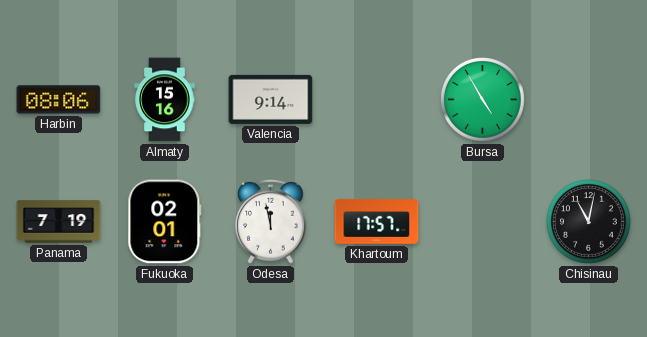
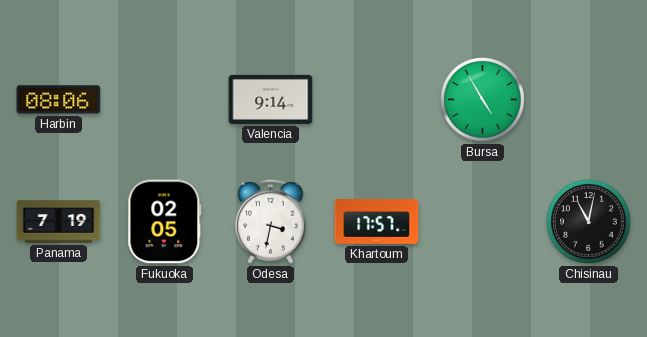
Almaty: 15:16 -> none
Fukuoka: 02:01 -> 02:05
Odesa: 11:58 -> 3:32
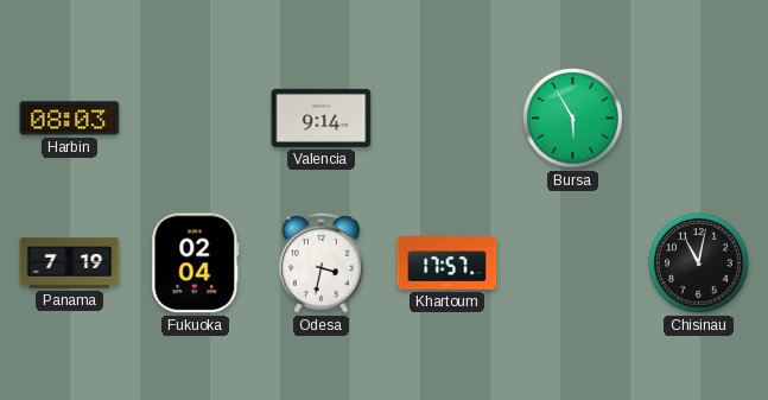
Harbin: 08:06 -> 08:03
Bursa: 4:55 -> 5:55
Fukuoka: 02:05 -> 02:04
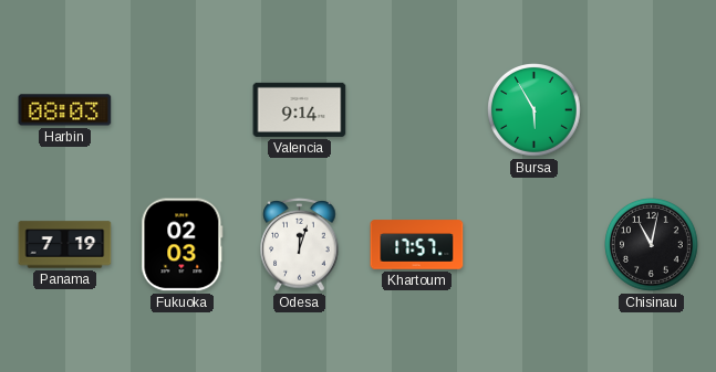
Fukuoka: 02:04 -> 02:03
Odesa: 3:32 -> 12:03
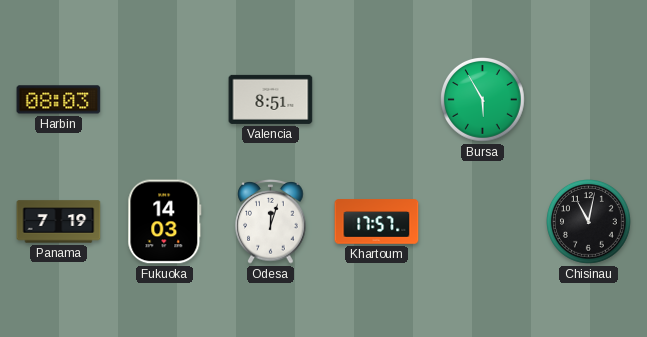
Valencia: 9:14 -> 8:51
Fukuoka: 02:03 -> 14:03
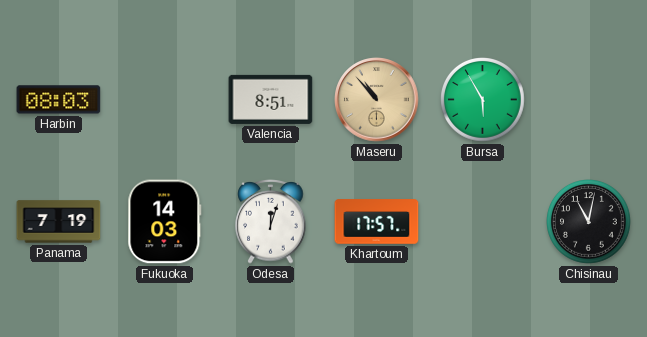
Maseru: none -> 10:53
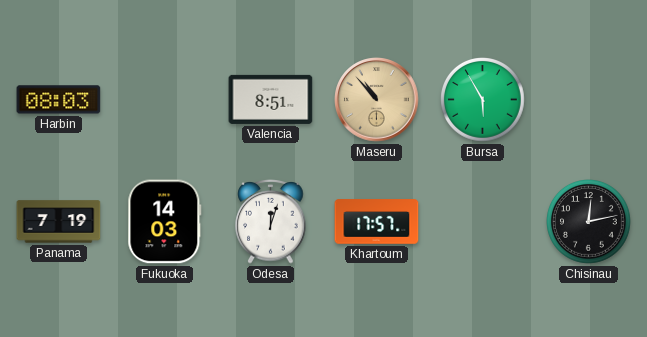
Chisinau: 11:02 -> 12:13
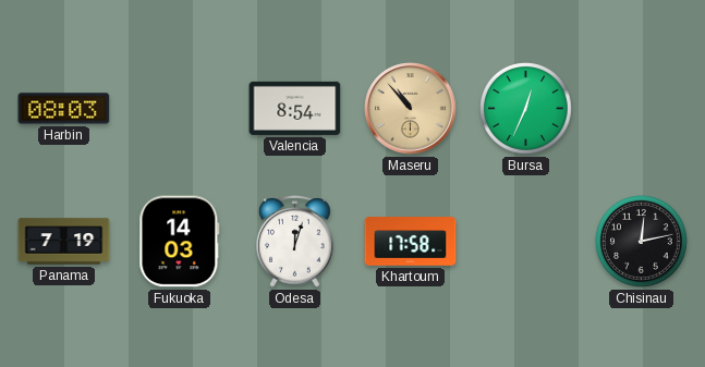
Valencia: 8:51 -> 8:54
Bursa: 5:55 -> 12:34
Khartoum: 17:57 -> 17:58
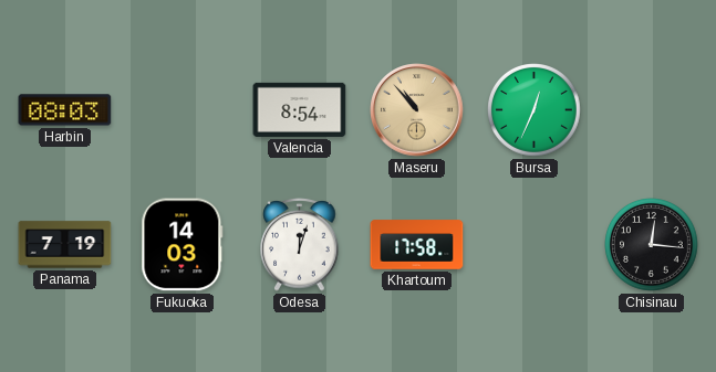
Chisinau: 12:13 -> 12:16
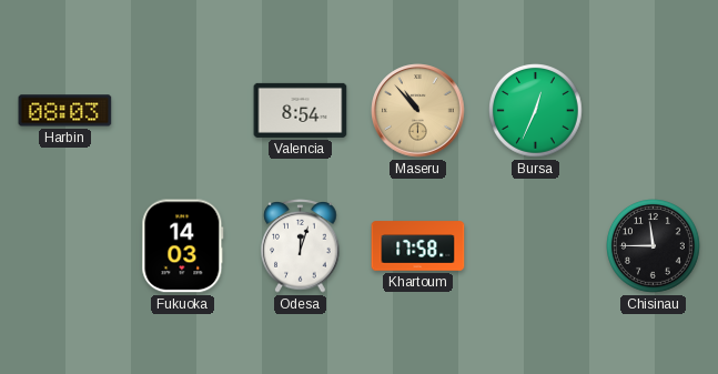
Panama: 7:19 -> none
Chisinau: 12:16 -> 11:45
